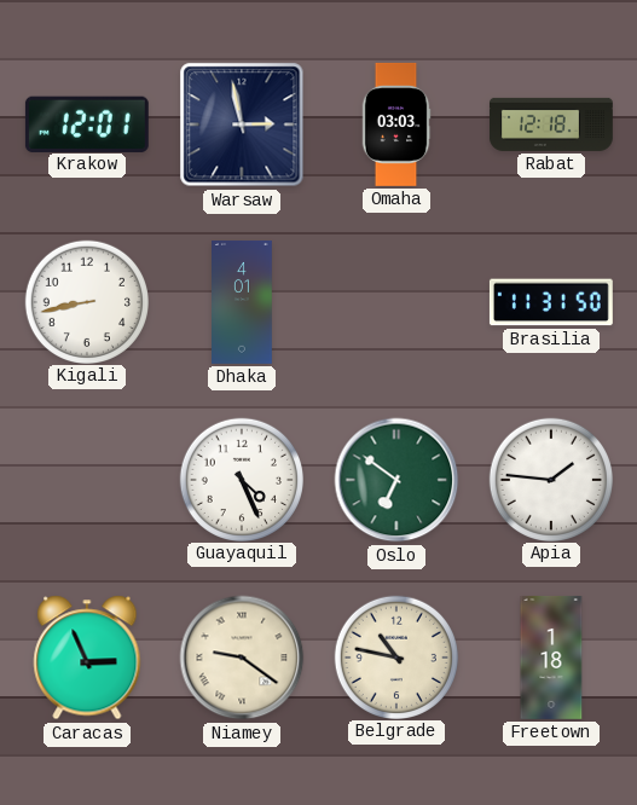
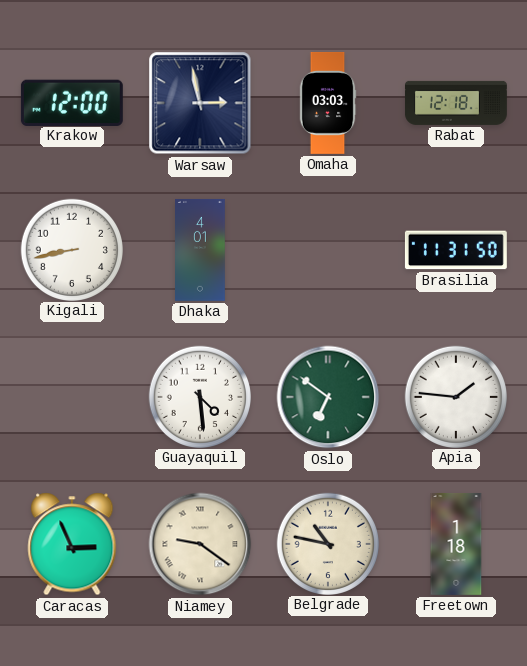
Krakow: 12:01 -> 12:00
Guayaquil: 4:26 -> 4:29
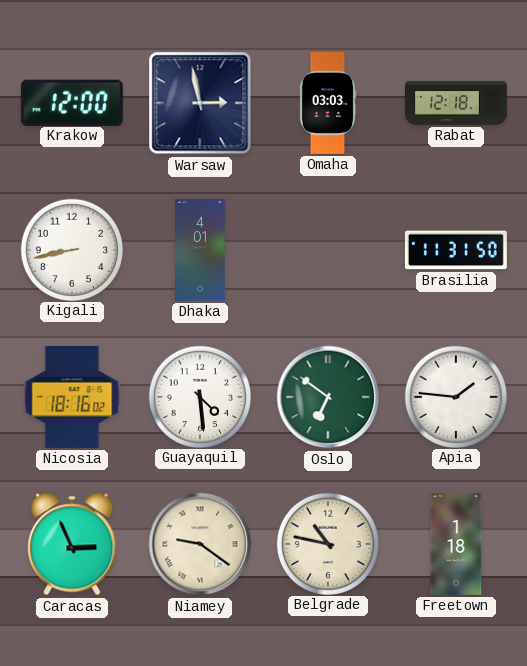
Nicosia: none -> 18:16
